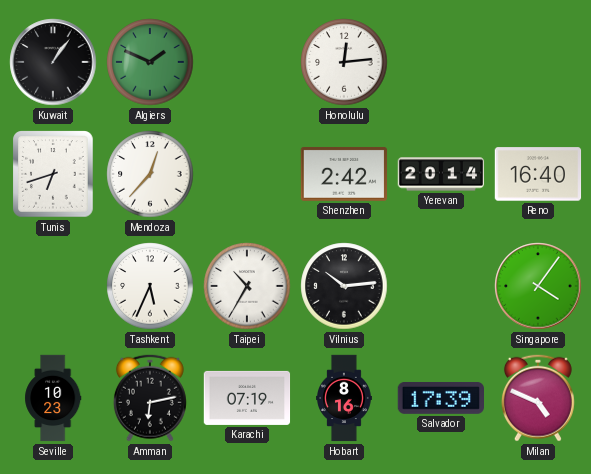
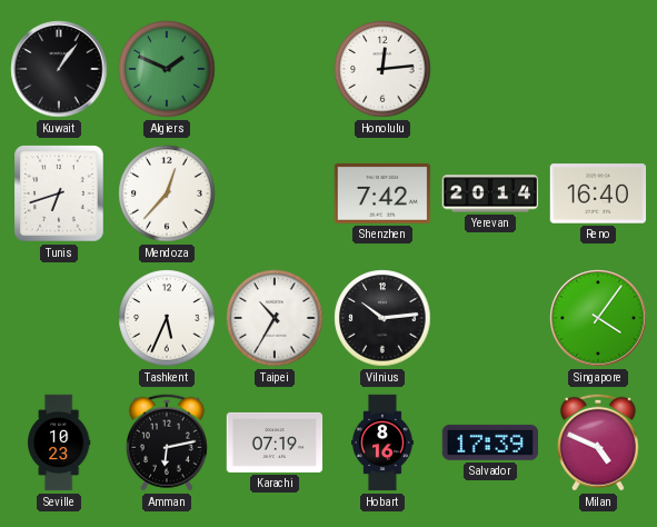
Shenzhen: 2:42 -> 7:42
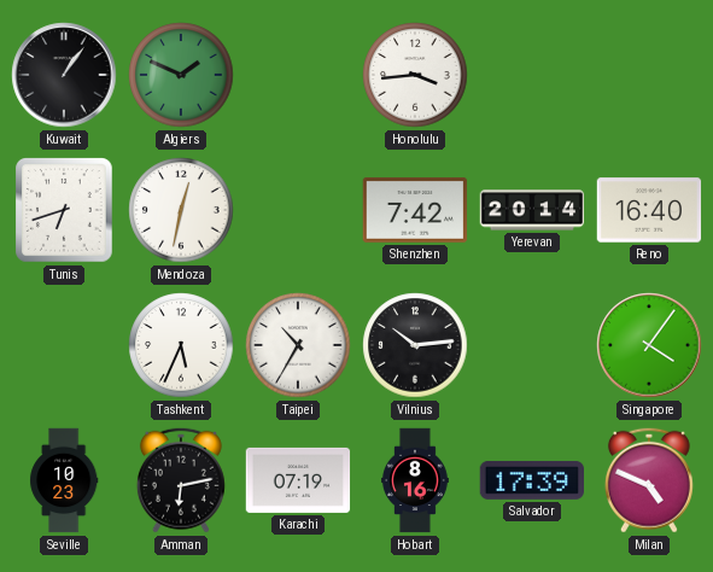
Honolulu: 12:14 -> 3:44
Mendoza: 12:37 -> 12:32
